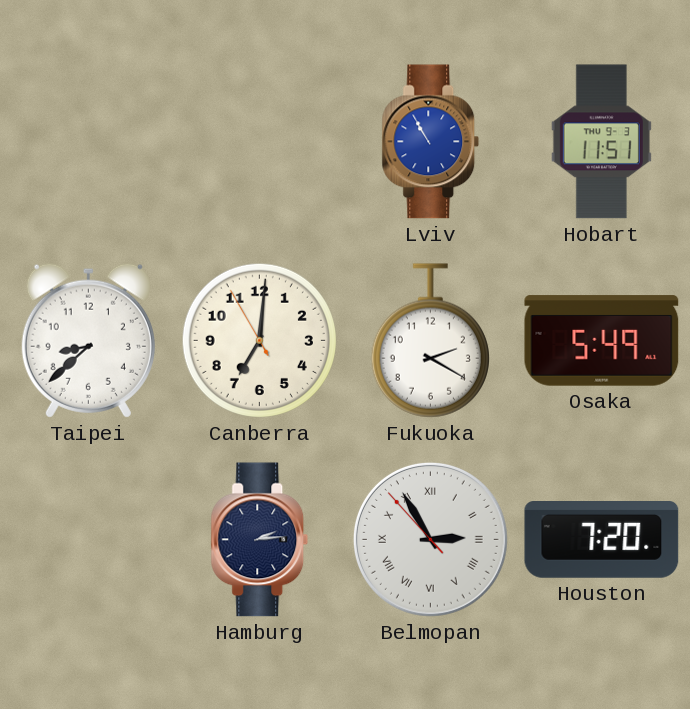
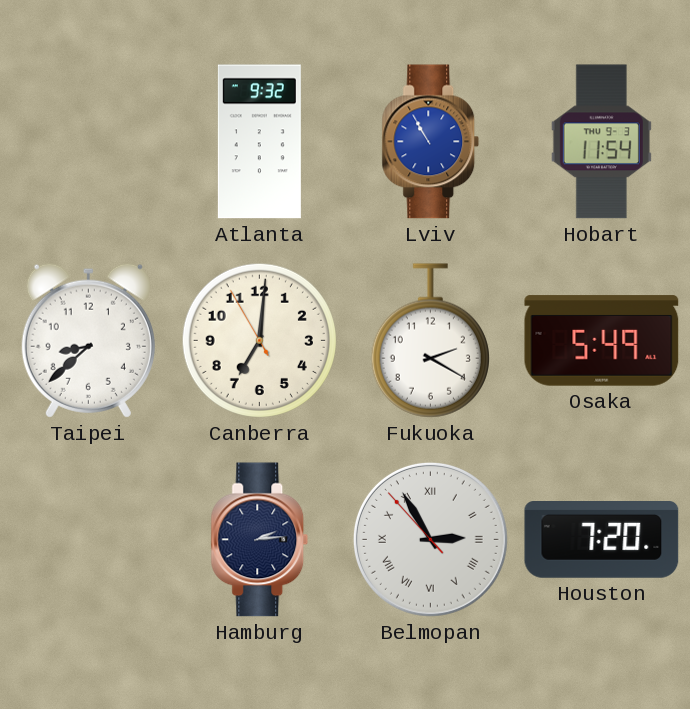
Atlanta: none -> 9:32
Hobart: 11:51 -> 11:54
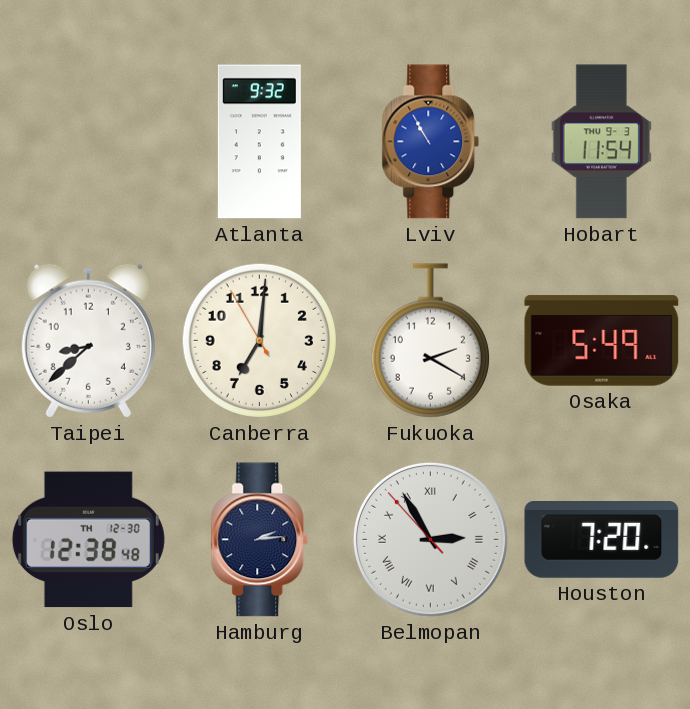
Oslo: none -> 12:38
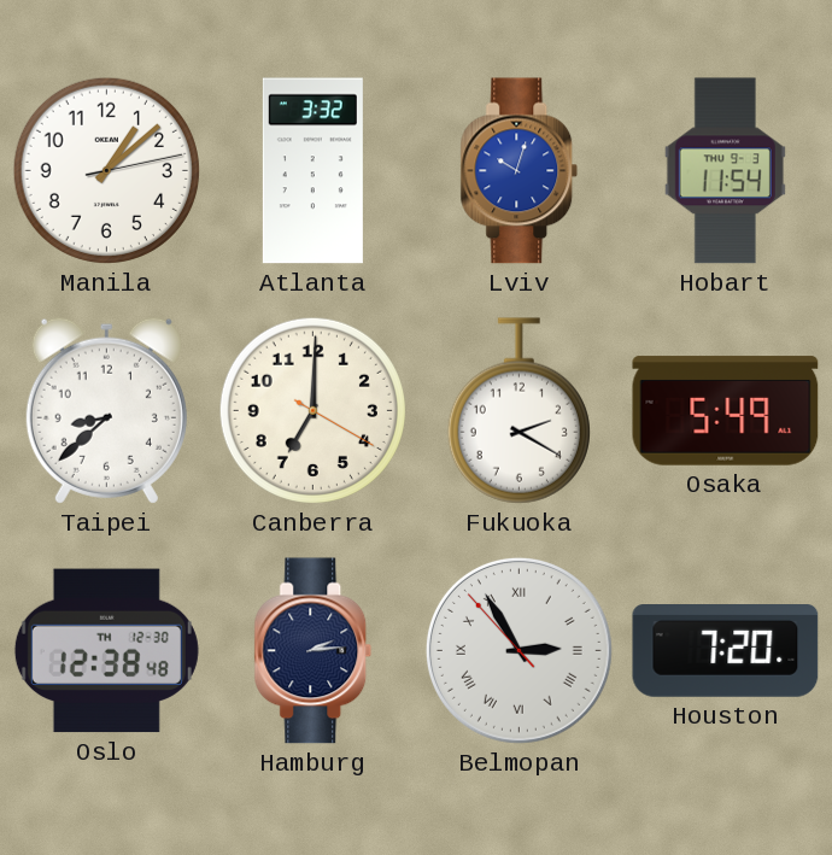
Manila: none -> 1:08
Atlanta: 9:32 -> 3:32
Lviv: 10:55 -> 10:03
Canberra: 7:00:55 -> 7:00:20
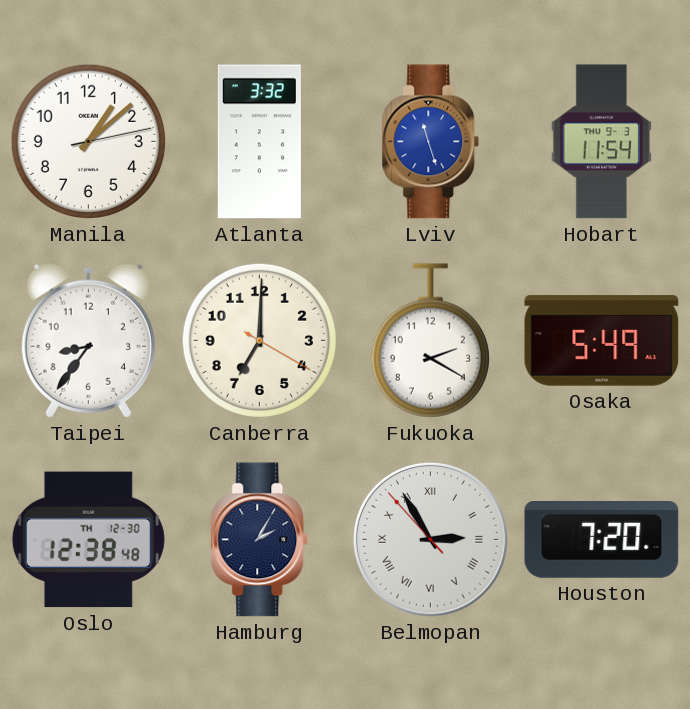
Lviv: 10:03 -> 11:27
Taipei: 8:38 -> 8:36
Hamburg: 2:14 -> 2:05
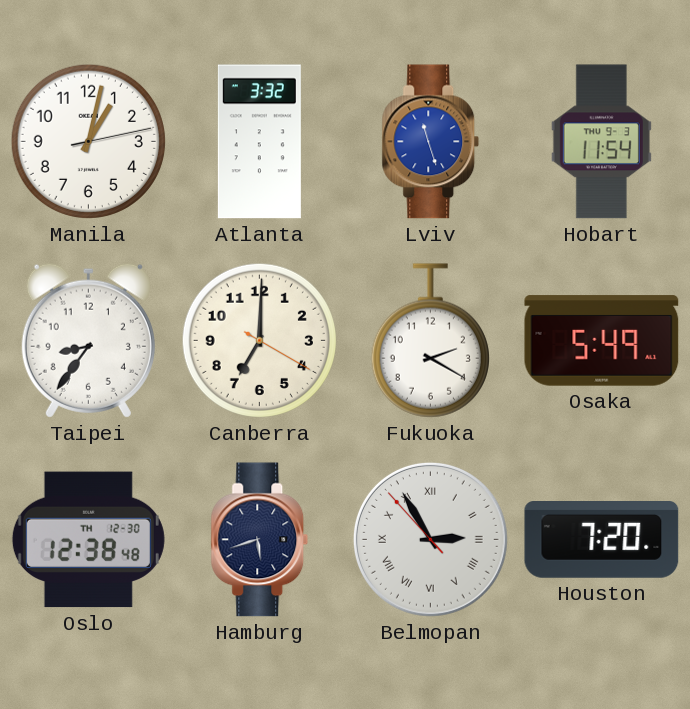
Manila: 1:08 -> 1:02
Hamburg: 2:05 -> 5:42
